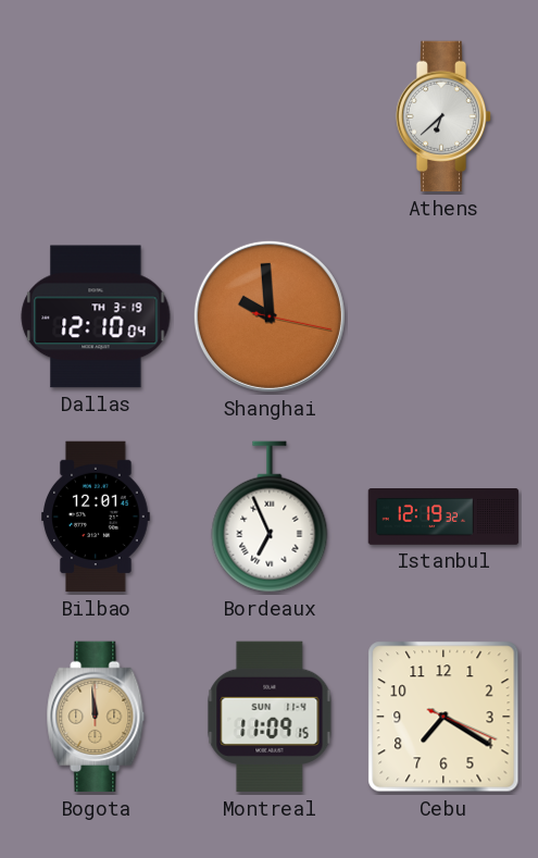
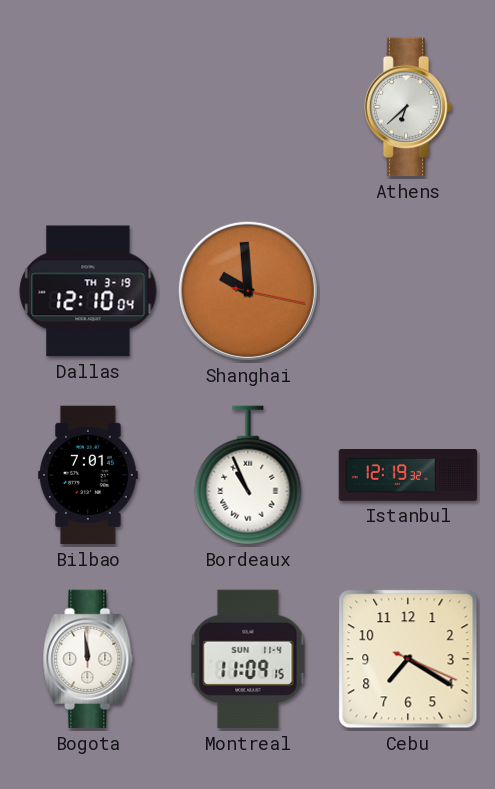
Bilbao: 12:01 -> 7:01
Bordeaux: 6:56 -> 10:56
Bogota dial: champagne -> white
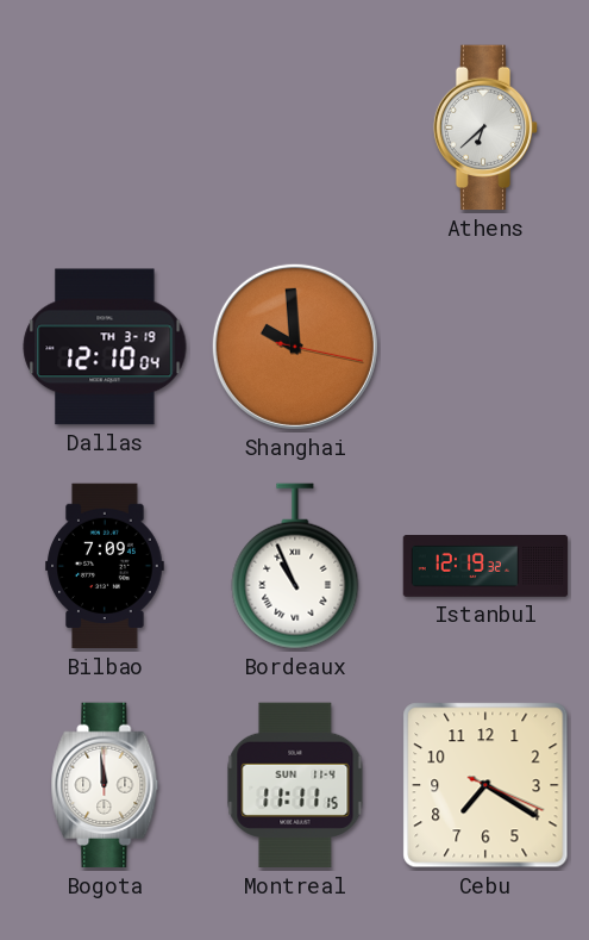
Bilbao: 7:01 -> 7:09
Montreal: 11:09 -> 11:11
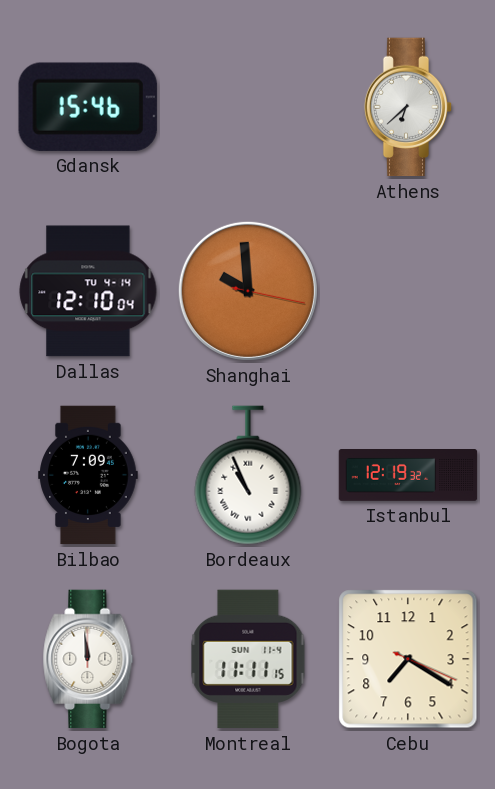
Gdansk: none -> 15:46
Dallas date: TH 3-19 -> TU 4-14
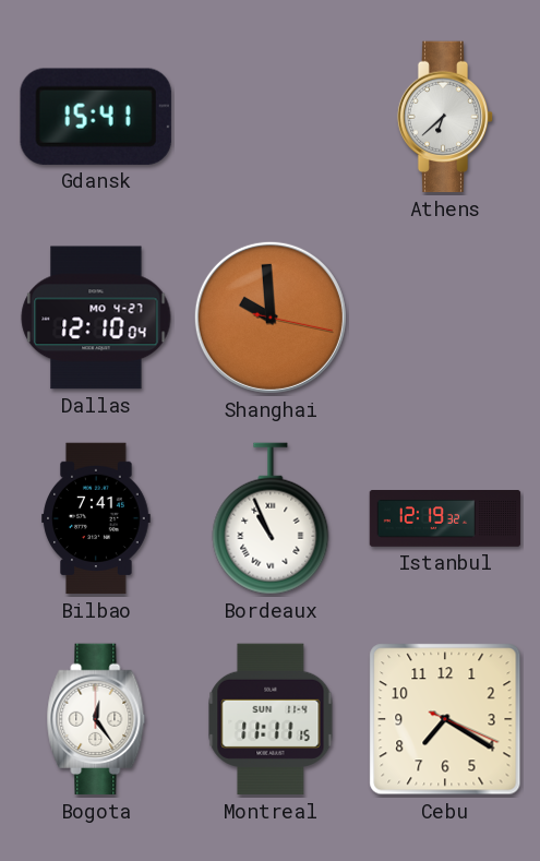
Gdansk: 15:46 -> 15:41
Dallas date: TU 4-14 -> MO 4-27
Bilbao: 7:09 -> 7:41
Bogota: 11:59 -> 12:24
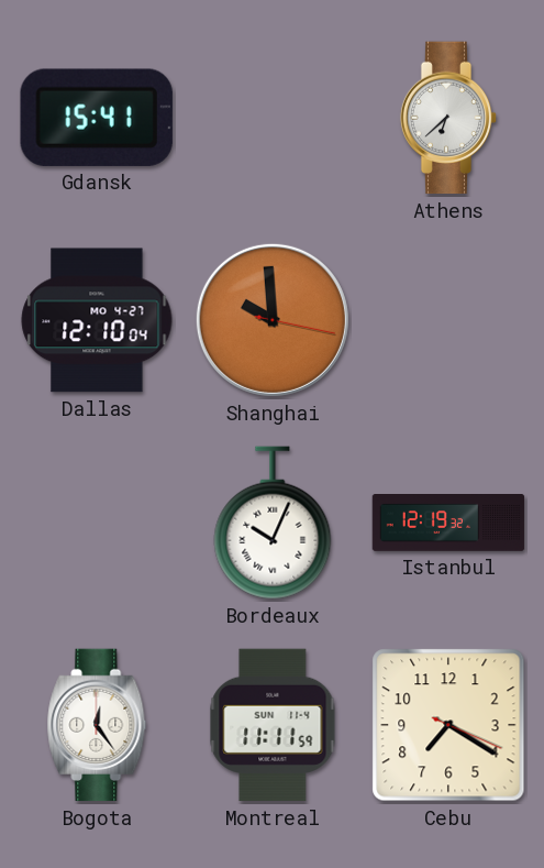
Bilbao: 7:41 -> none
Bordeaux: 10:56 -> 10:04
Montreal: 11:11:15 -> 11:11:59
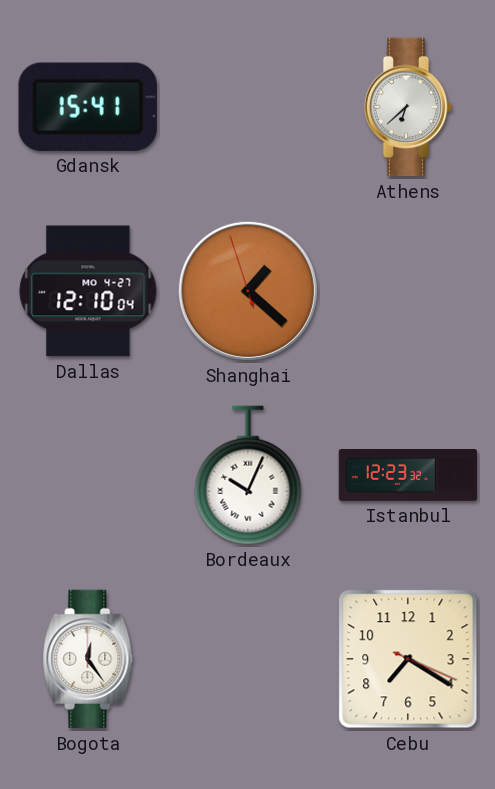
Shanghai: 9:59 -> 1:21
Istanbul: 12:19 -> 12:23
Montreal: 11:11 -> none
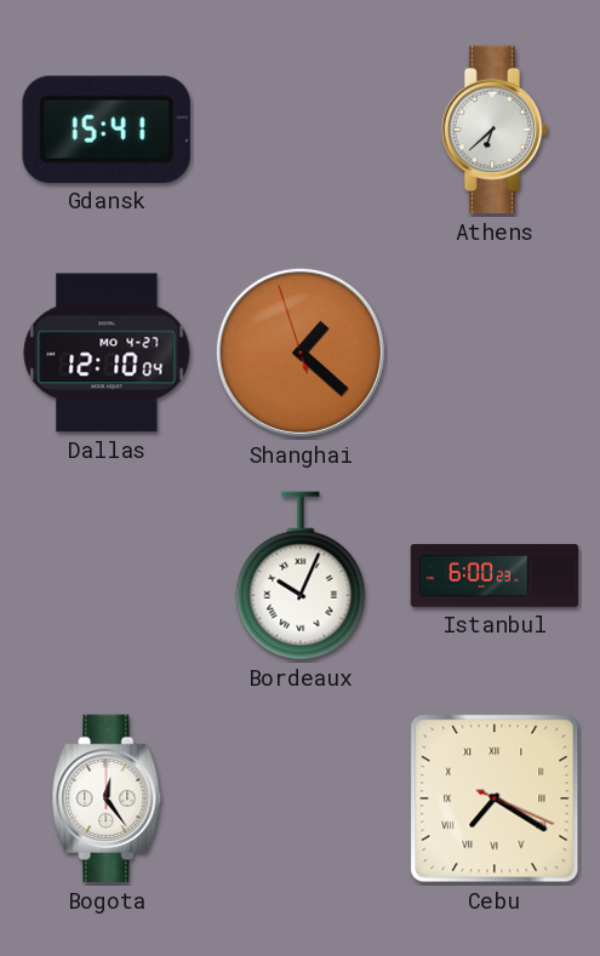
Istanbul: 12:23 -> 6:00
Cebu numerals: Arabic -> Roman
